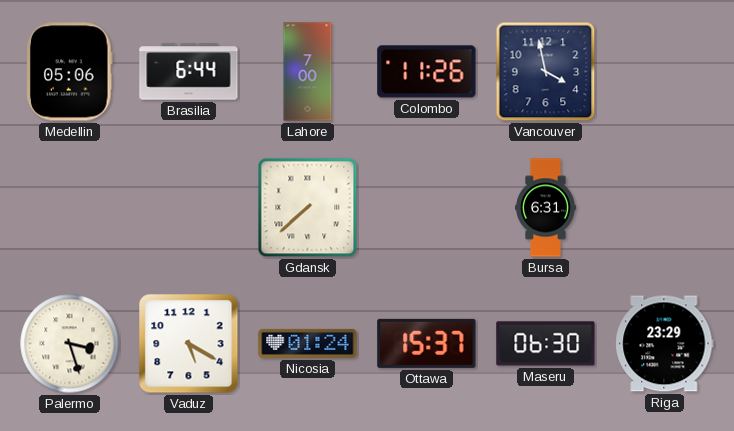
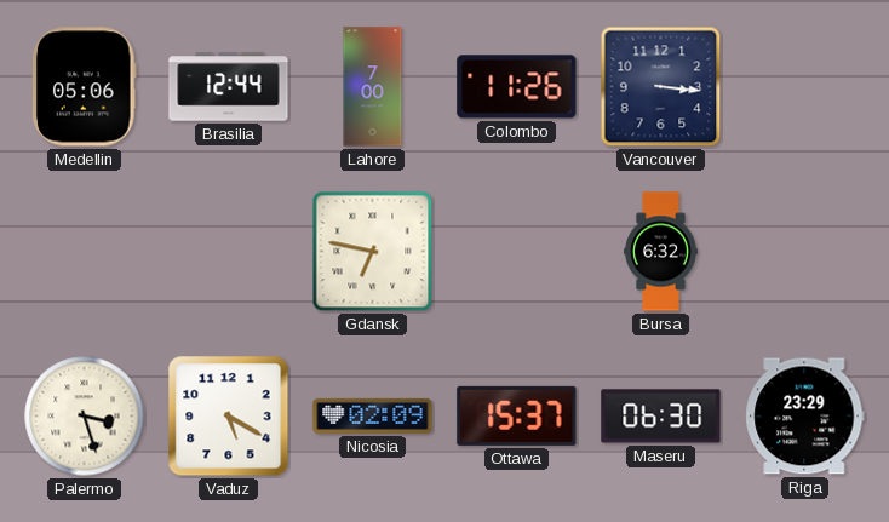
Brasilia: 6:44 -> 12:44
Vancouver: 3:58 -> 3:16
Gdansk: 7:38 -> 6:47
Bursa: 6:31 -> 6:32
Nicosia: 01:24 -> 02:09
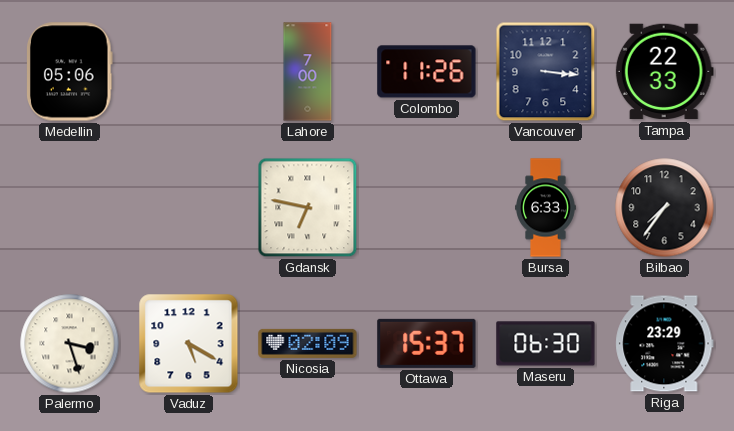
Brasilia: 12:44 -> none
Tampa: none -> 22:33
Bursa: 6:32 -> 6:33
Bilbao: none -> 7:36
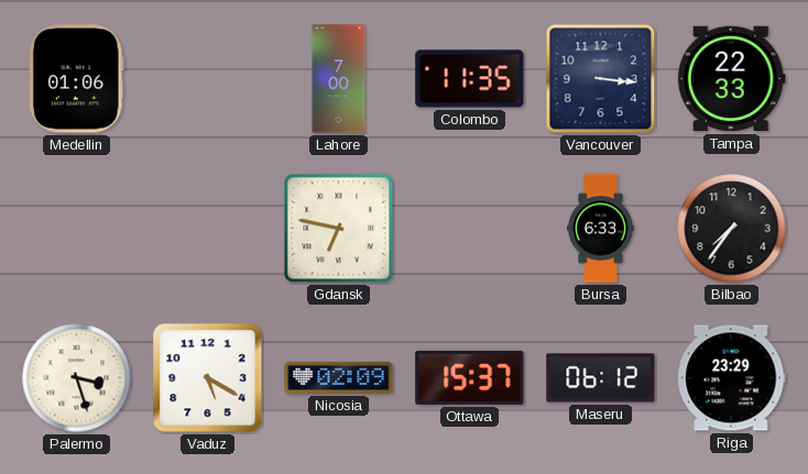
Medellin: 05:06 -> 01:06
Colombo: 11:26 -> 11:35
Maseru: 06:30 -> 06:12
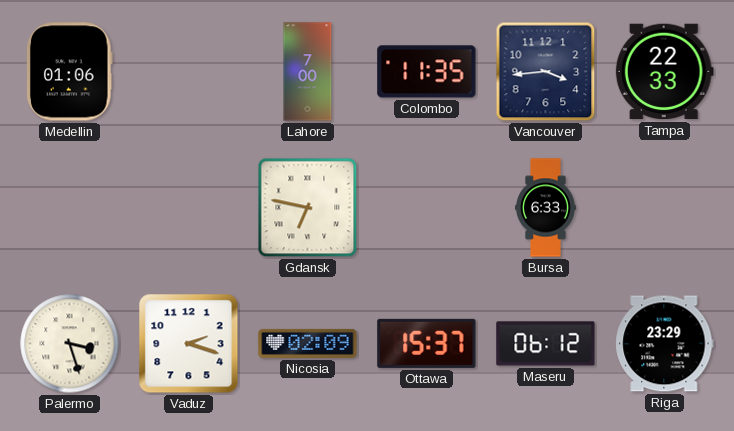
Vancouver: 3:16 -> 3:44
Bilbao: 7:36 -> none
Vaduz: 5:20 -> 2:18
